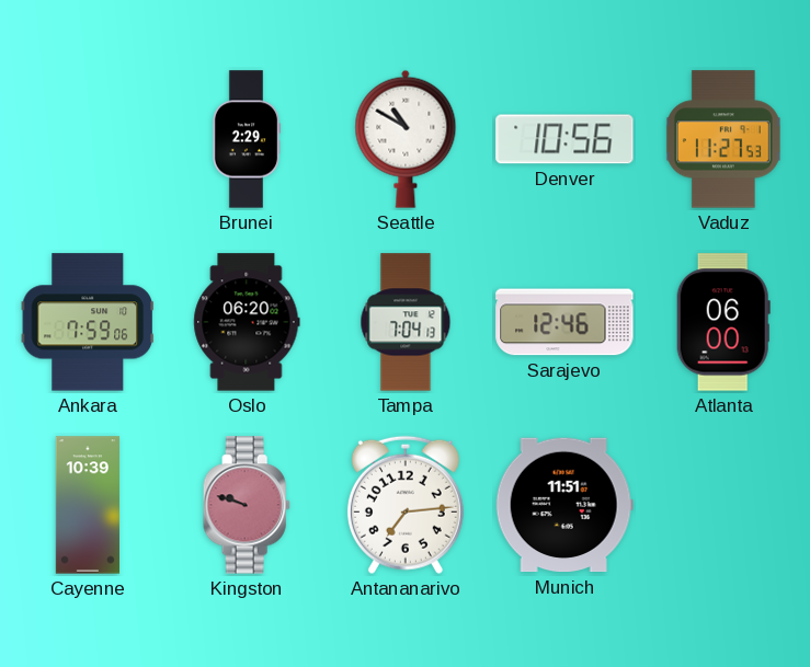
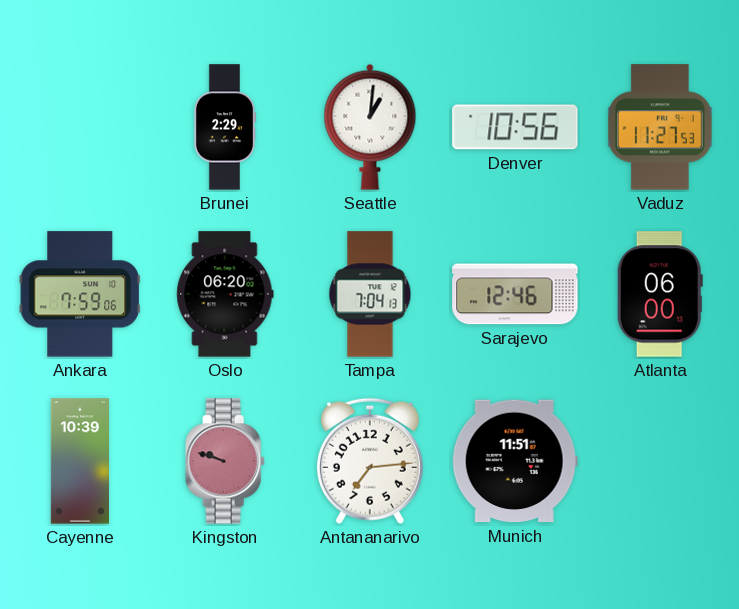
Seattle: 10:50 -> 1:01
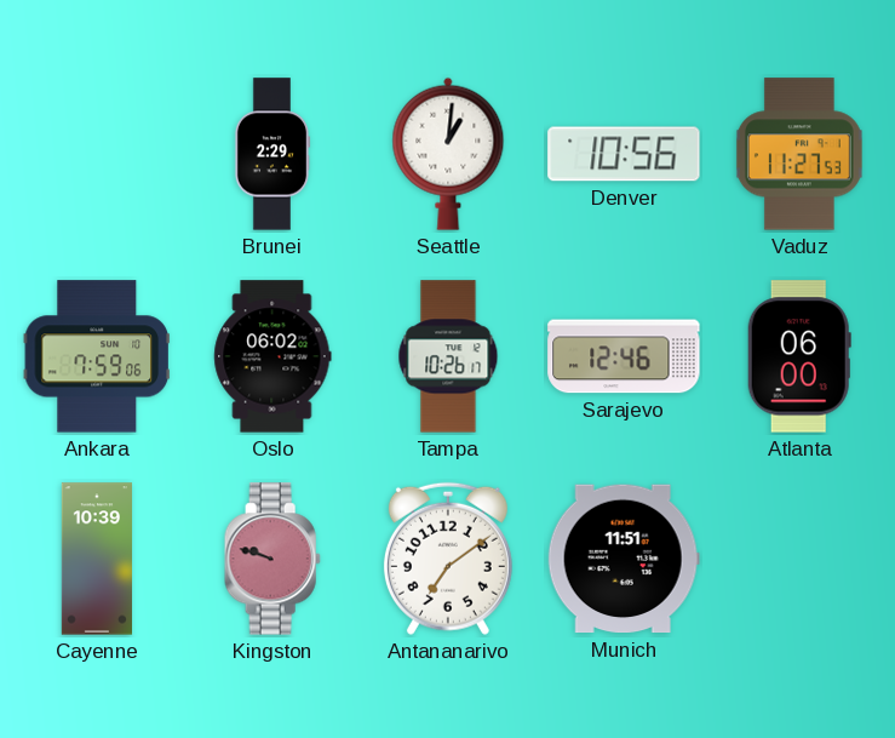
Oslo: 06:20 -> 06:02
Tampa: 7:04 -> 10:26
Antananarivo: 7:14 -> 7:09
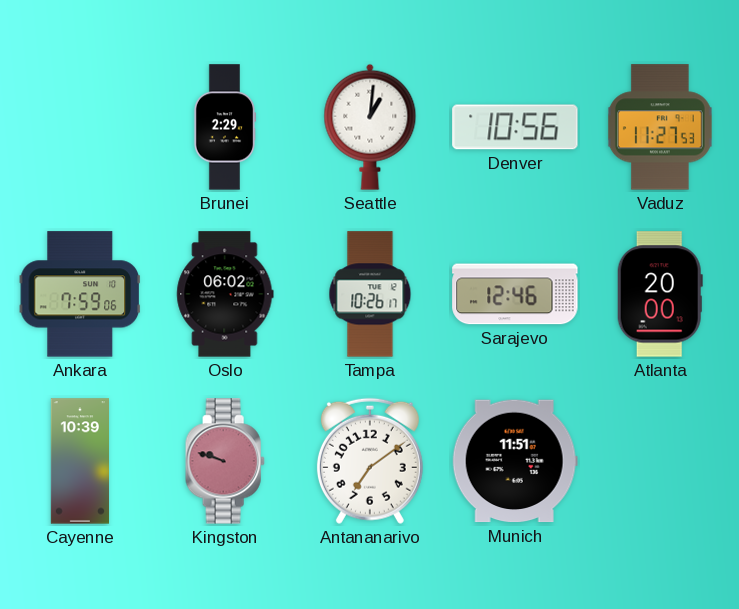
Atlanta: 06:00 -> 20:00
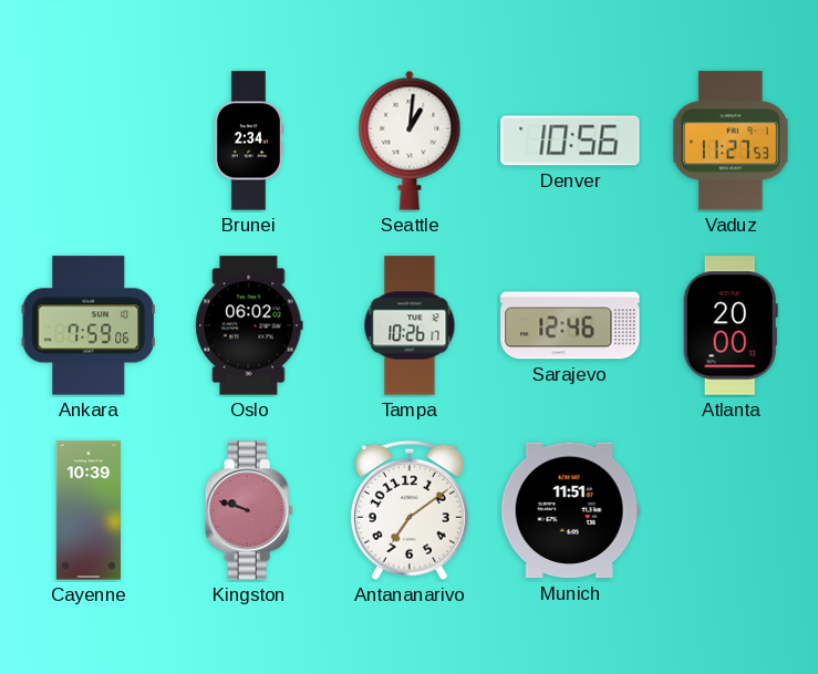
Brunei: 2:29 -> 2:34
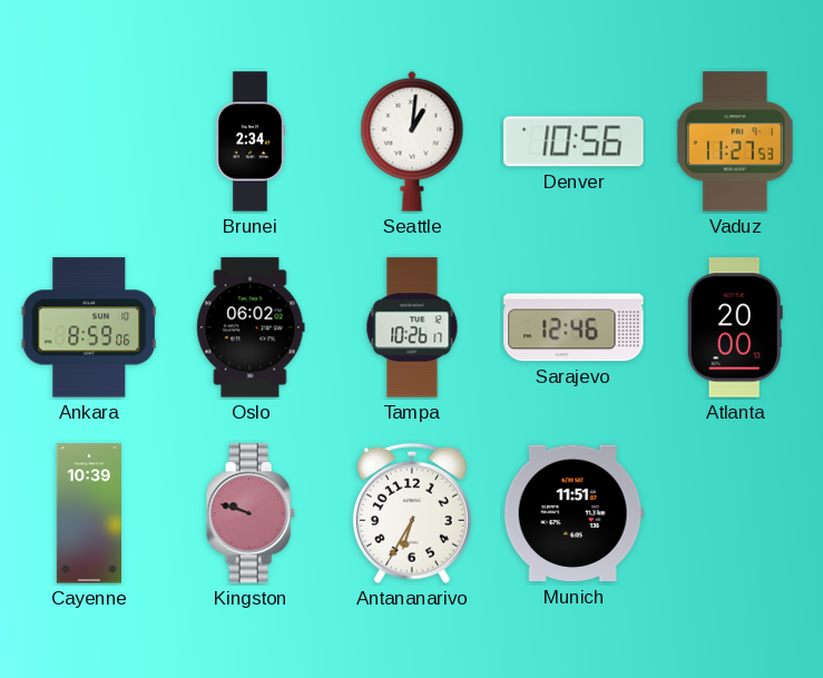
Ankara: 7:59 -> 8:59
Antananarivo: 7:09 -> 6:35
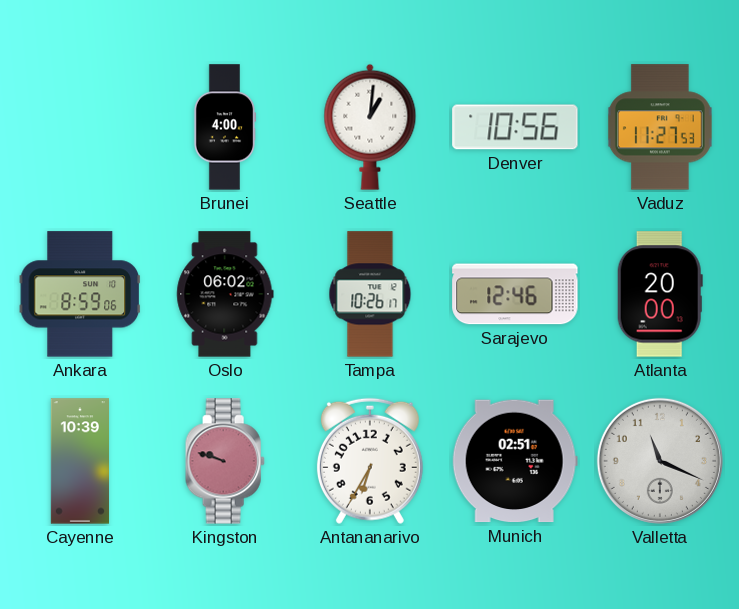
Brunei: 2:34 -> 4:00
Munich: 11:51 -> 02:51
Valletta: none -> 11:19
